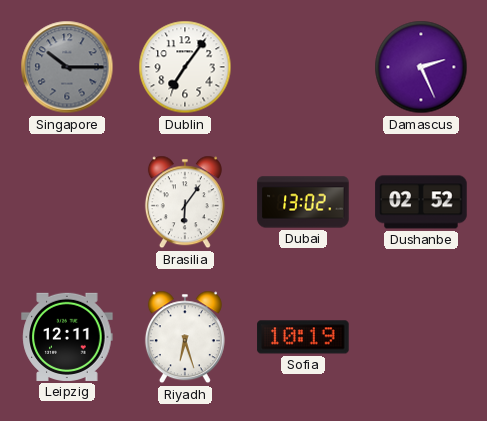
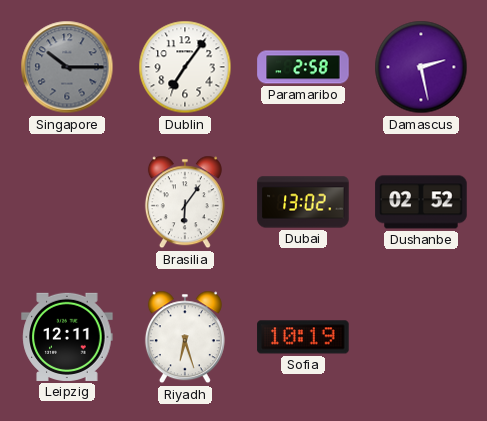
Paramaribo: none -> 2:58
Damascus: 2:26 -> 2:28
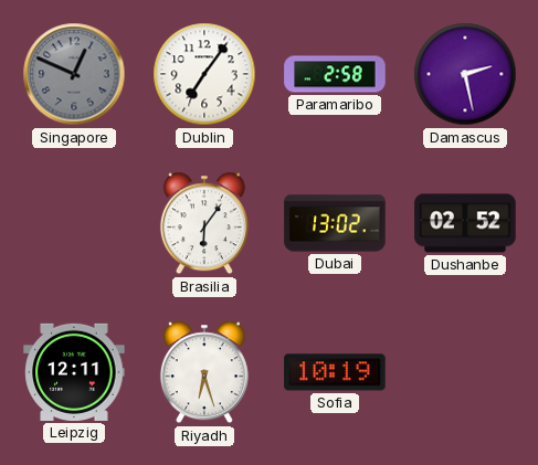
Singapore: 10:15 -> 12:49
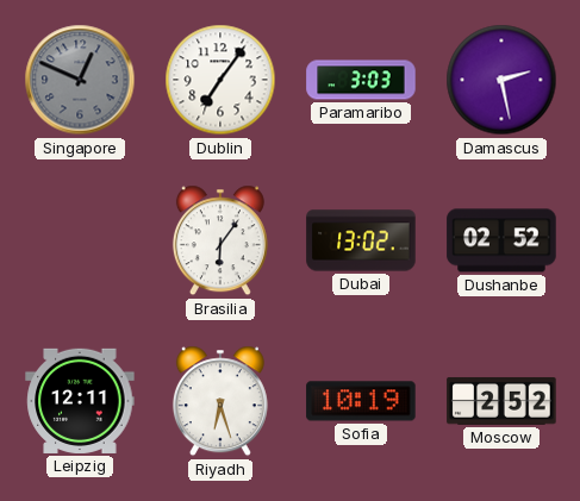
Paramaribo: 2:58 -> 3:03
Moscow: none -> 2:52
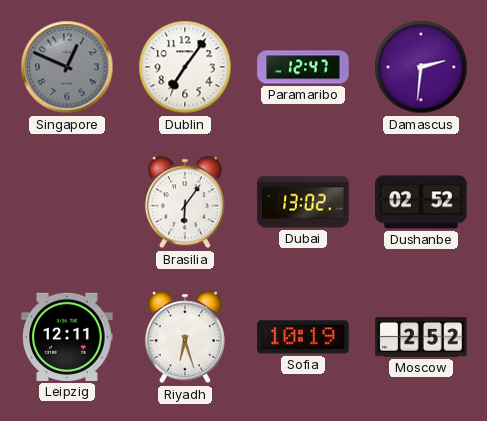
Paramaribo: 3:03 -> 12:47
Damascus: 2:28 -> 2:31
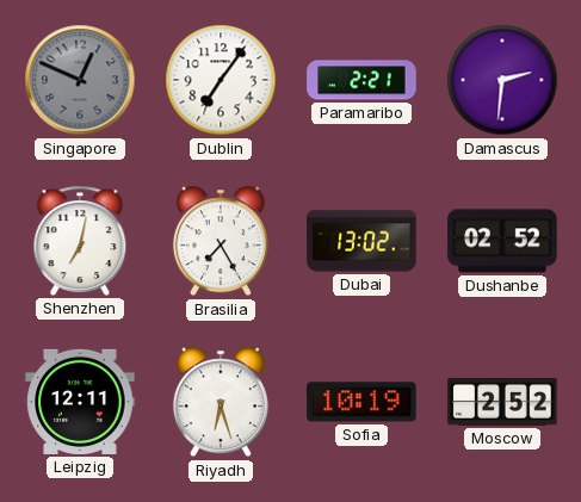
Paramaribo: 12:47 -> 2:21
Shenzhen: none -> 7:02
Brasilia: 6:06 -> 7:25
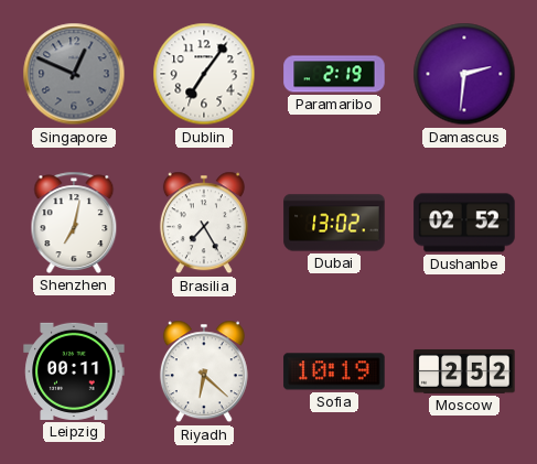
Paramaribo: 2:21 -> 2:19
Leipzig: 12:11 -> 00:11
Riyadh: 6:27 -> 6:22
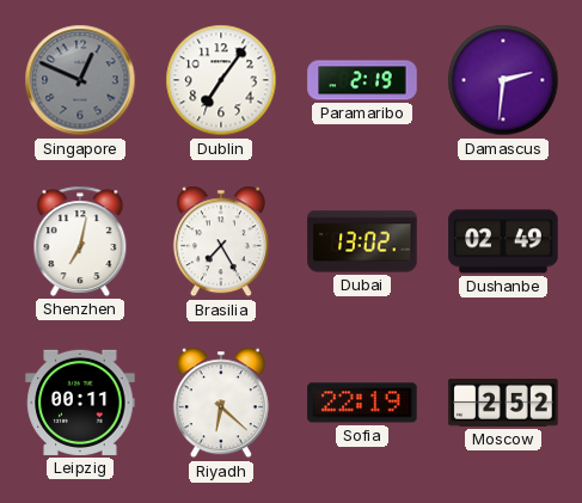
Dushanbe: 02:52 -> 02:49
Sofia: 10:19 -> 22:19
